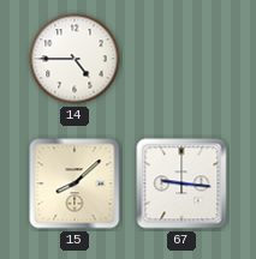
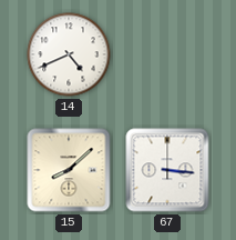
14: 4:45 -> 4:41
67: 9:16 -> 3:16
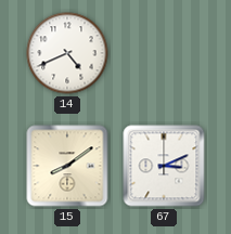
15: 8:08 -> 8:09
67: 3:16 -> 3:11
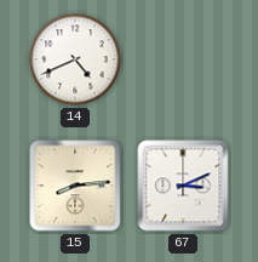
15: 8:09 -> 8:14
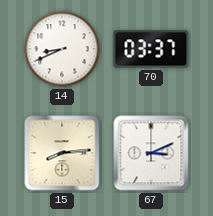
14: 4:41 -> 8:41
70: none -> 03:37
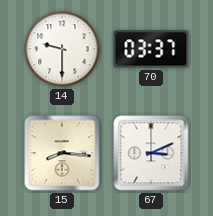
14: 8:41 -> 9:30
15: 8:14 -> 8:16
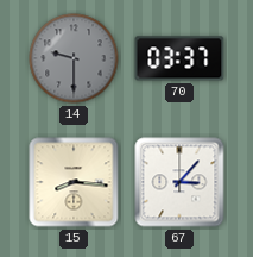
14 dial: white -> grey
67: 3:11 -> 3:07
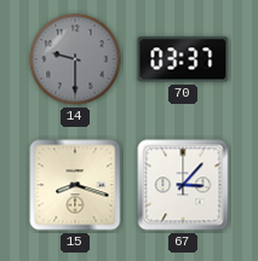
15: 8:16 -> 8:18
